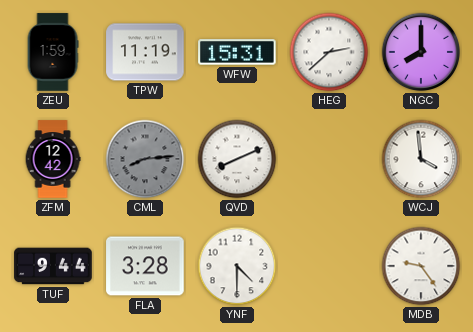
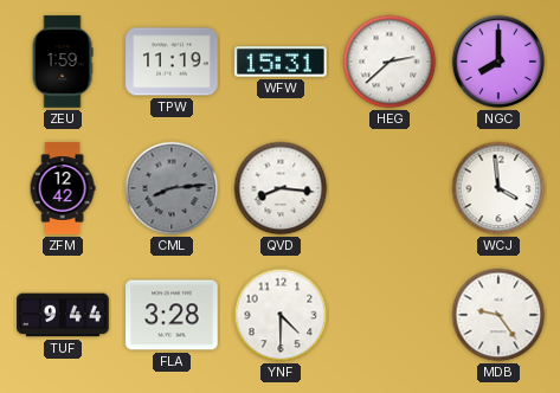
QVD: 8:11 -> 8:16
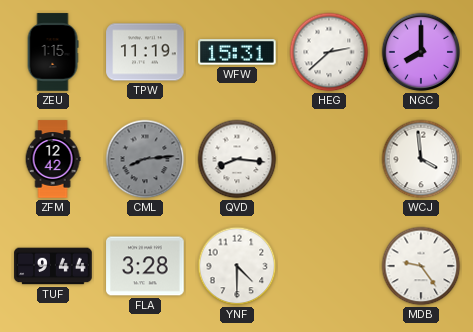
ZEU: 1:59 -> 1:15
